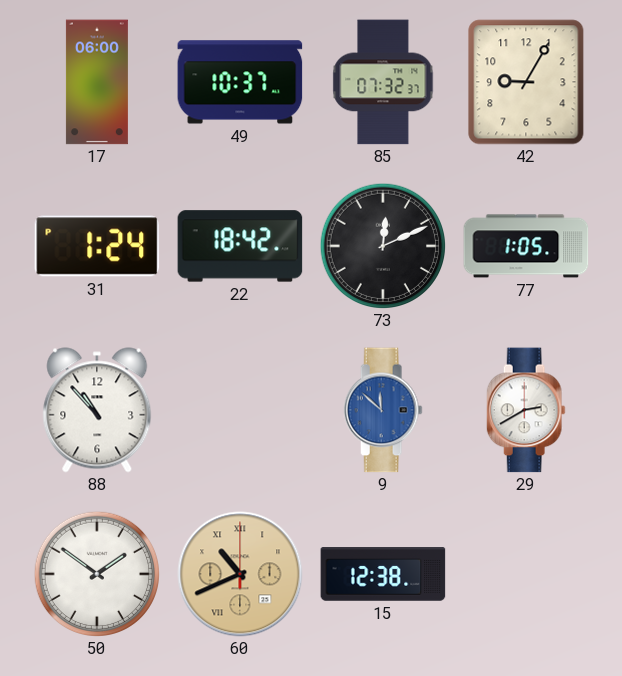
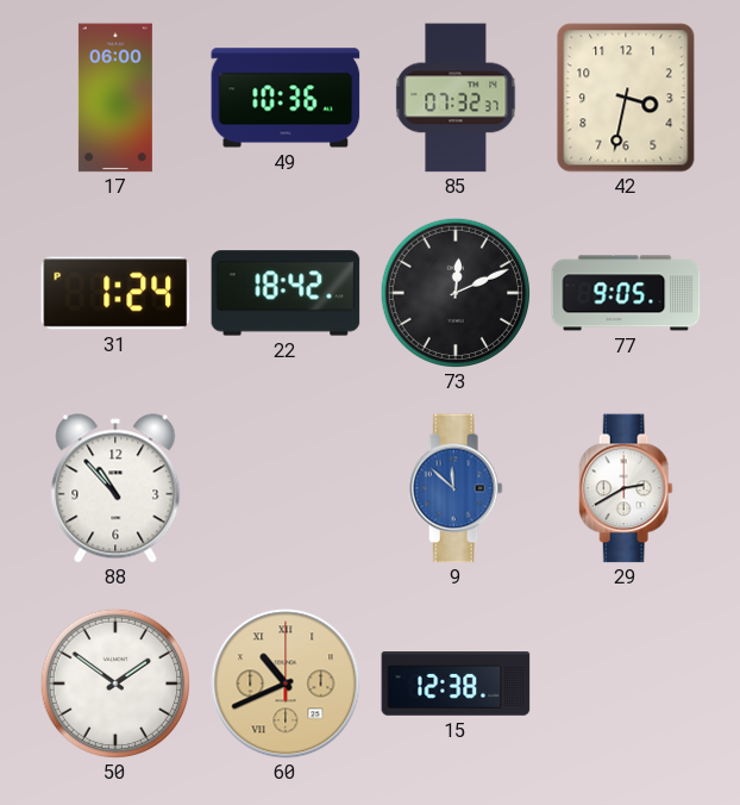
49: 10:37 -> 10:36
42: 9:05 -> 3:32
77: 1:05 -> 9:05
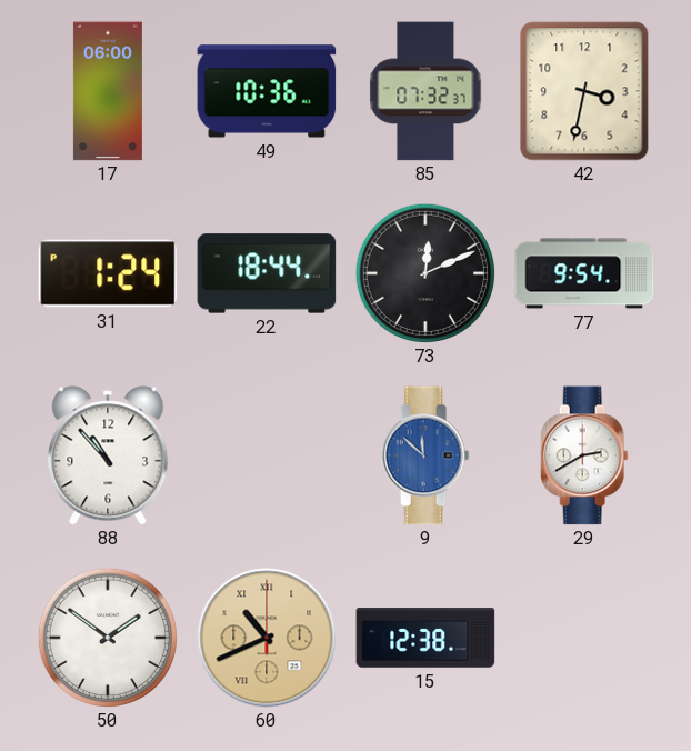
22: 18:42 -> 18:44
77: 9:05 -> 9:54
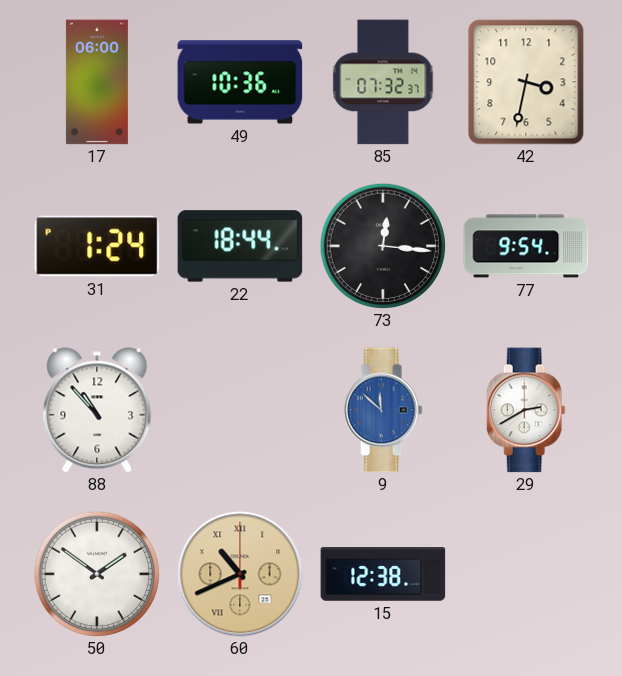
73: 12:11 -> 12:16
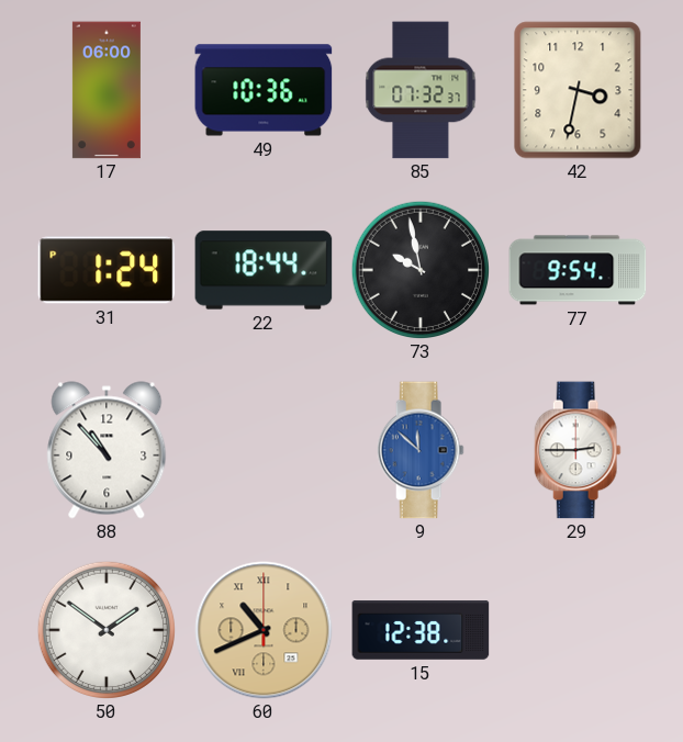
73: 12:16 -> 9:58
29: 2:40 -> 2:45
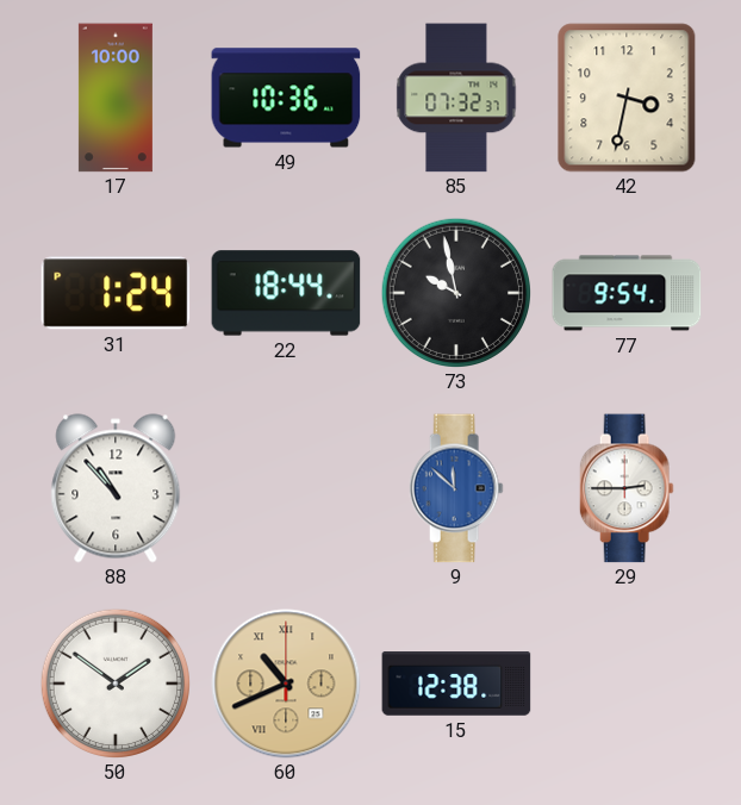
17: 06:00 -> 10:00
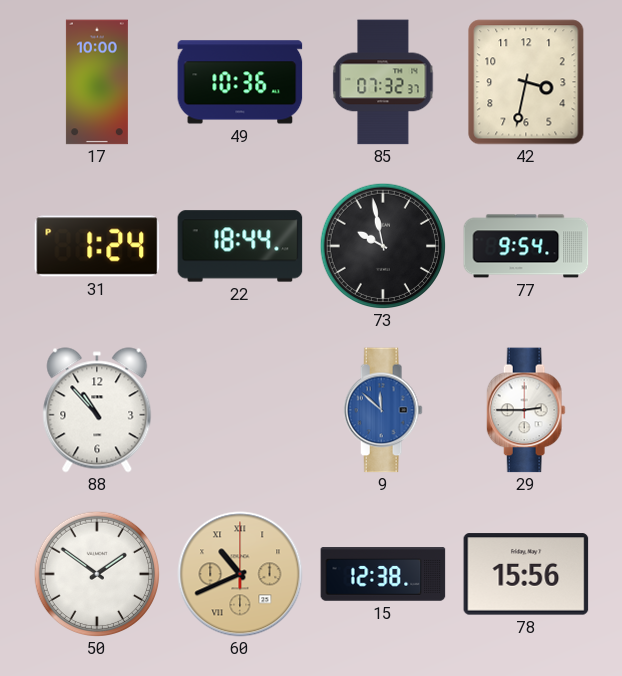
78: none -> 15:56
